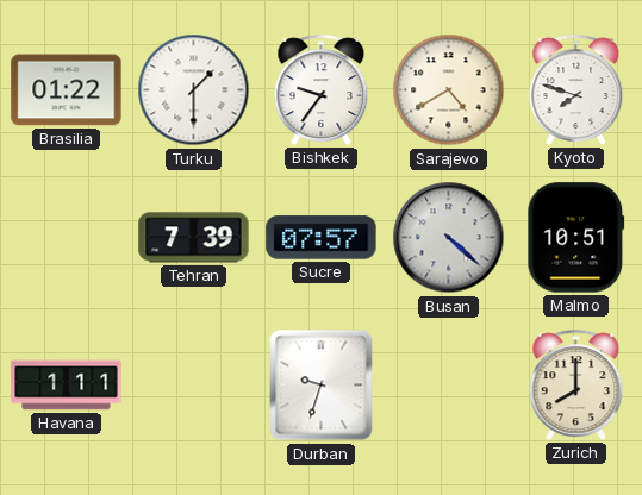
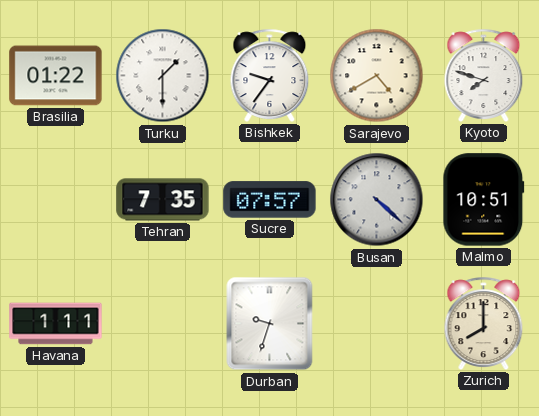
Tehran: 7:39 -> 7:35
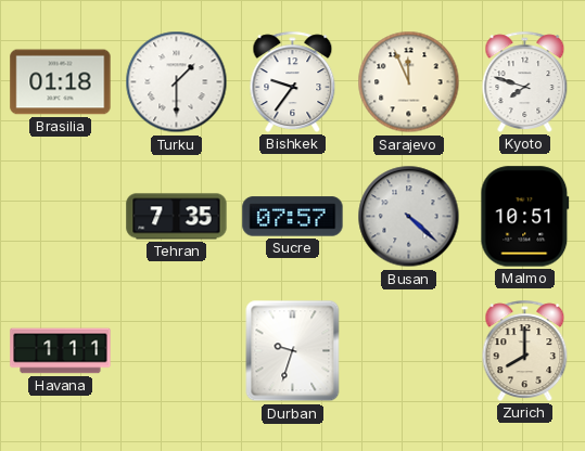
Brasilia: 01:22 -> 01:18
Sarajevo: 4:40 -> 11:56
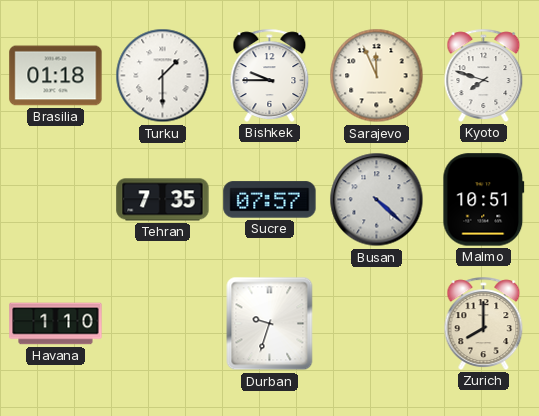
Bishkek: 9:36 -> 9:45
Havana: 1:11 -> 1:10
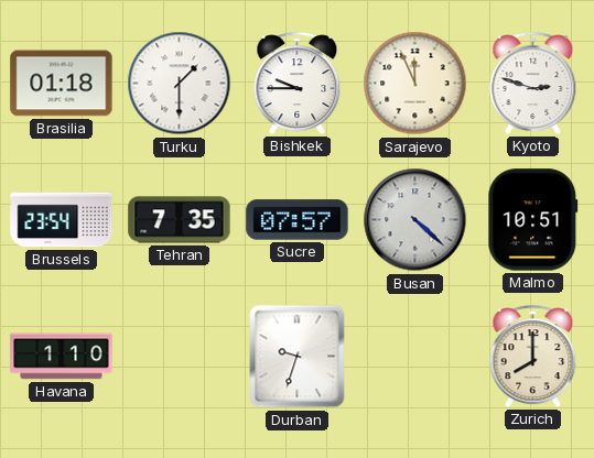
Kyoto: 7:48 -> 2:48
Brussels: none -> 23:54
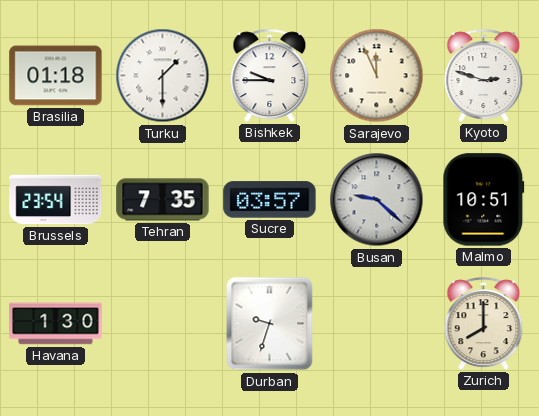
Sucre: 07:57 -> 03:57
Busan: 4:22 -> 9:22
Havana: 1:10 -> 1:30
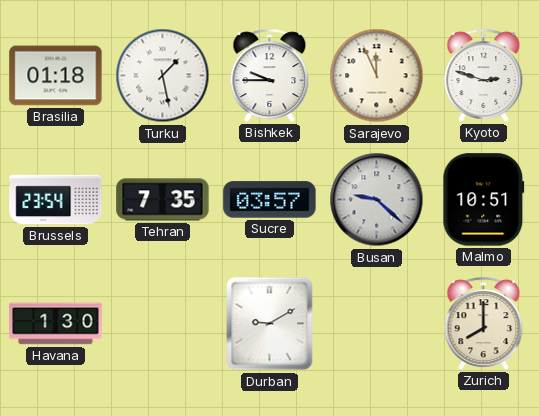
Turku: 1:30 -> 1:28
Durban: 9:33 -> 9:10
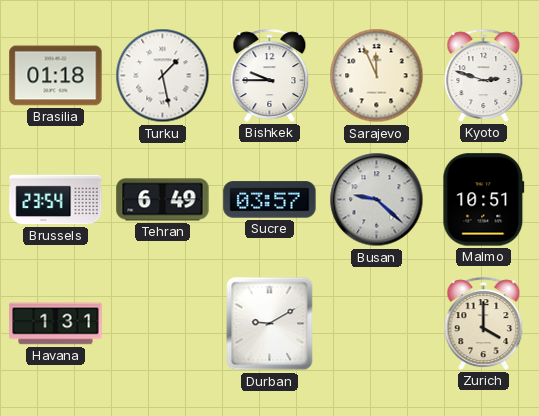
Tehran: 7:35 -> 6:49
Havana: 1:30 -> 1:31
Zurich: 8:00 -> 4:00
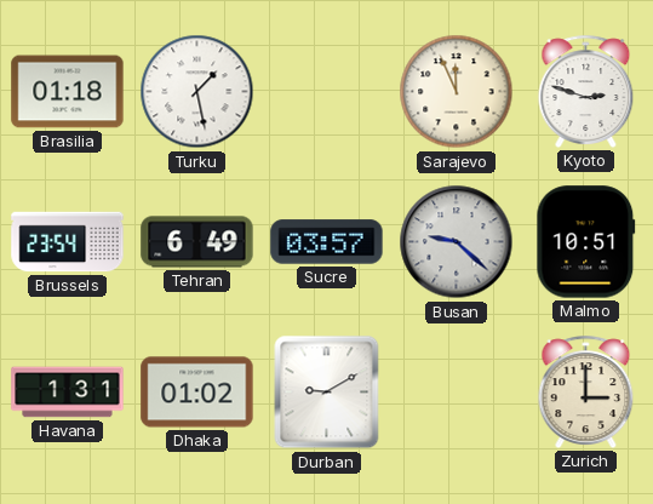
Bishkek: 9:45 -> none
Dhaka: none -> 01:02
Zurich: 4:00 -> 3:00
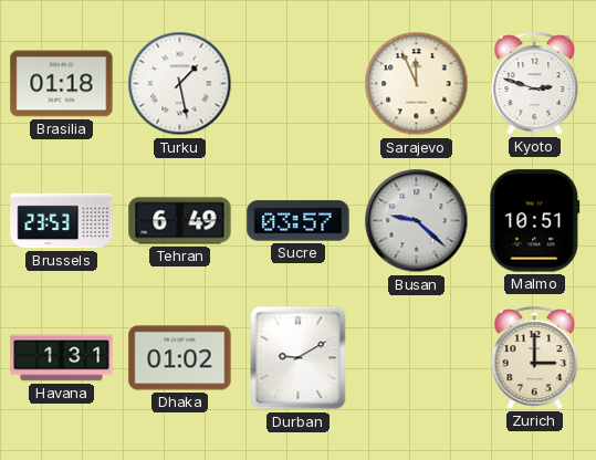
Brussels: 23:54 -> 23:53
